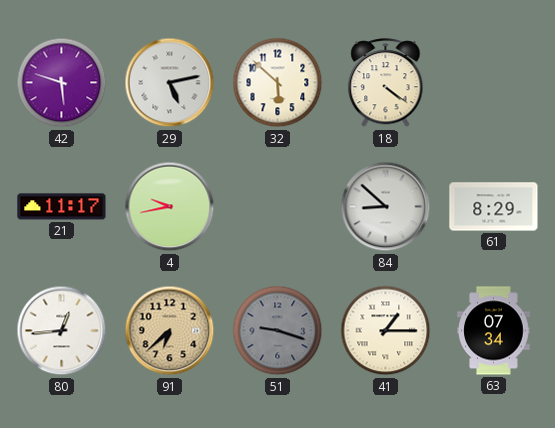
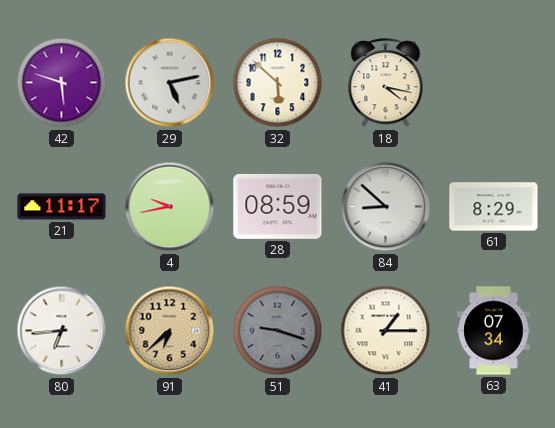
18: 4:21 -> 4:17
28: none -> 08:59
80: 12:44 -> 6:44
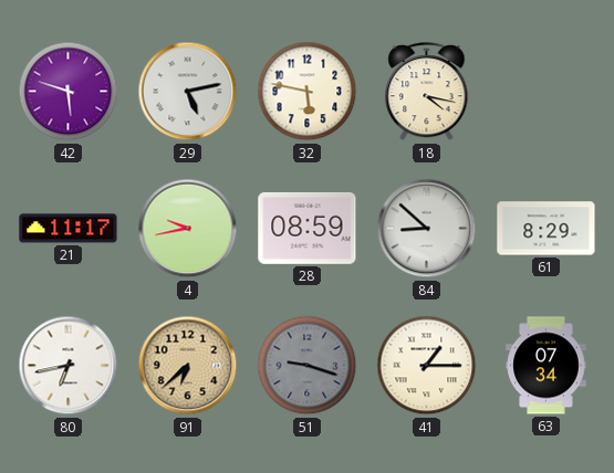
32: 5:52 -> 5:47
80: 6:44 -> 6:43
